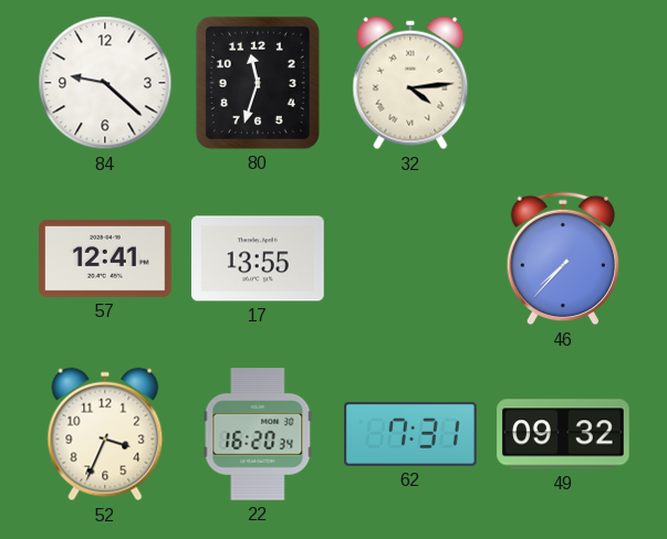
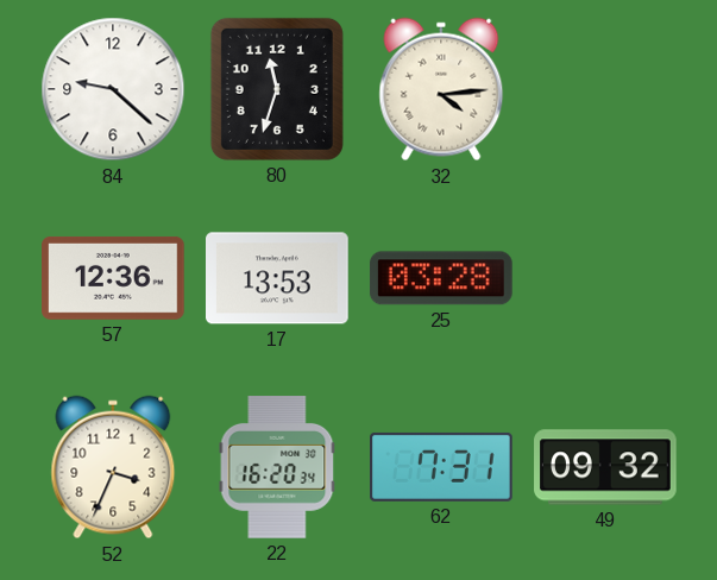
57: 12:41 -> 12:36
17: 13:55 -> 13:53
25: none -> 03:28
46: 7:37 -> none
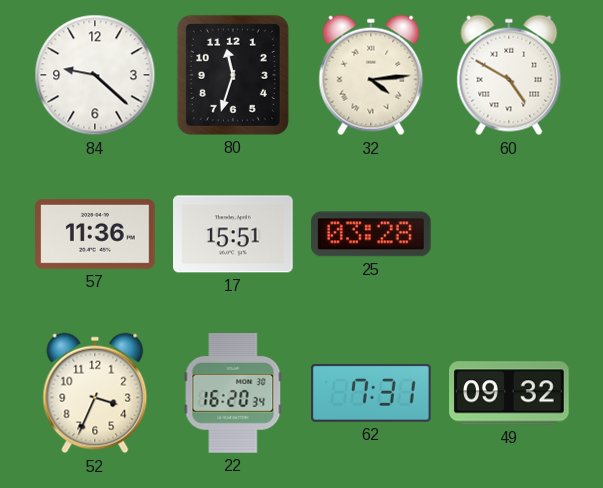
60: none -> 4:50
57: 12:36 -> 11:36
17: 13:53 -> 15:51
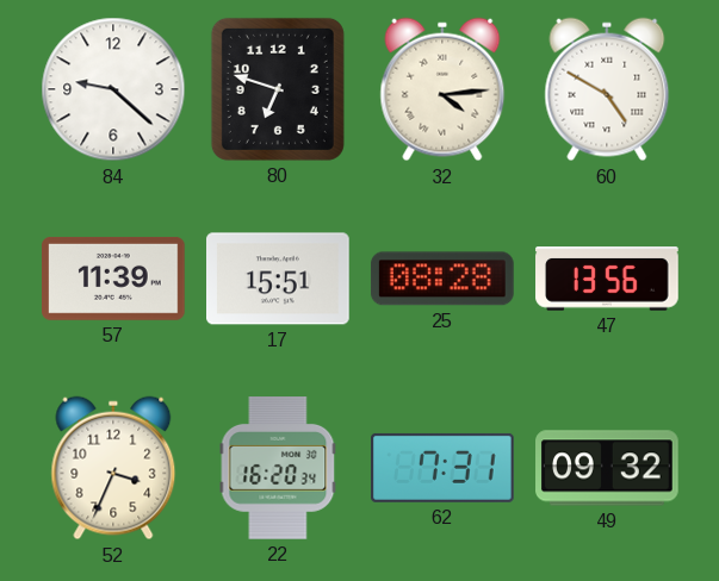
80: 11:33 -> 6:48
57: 11:36 -> 11:39
25: 03:28 -> 08:28
47: none -> 13:56
